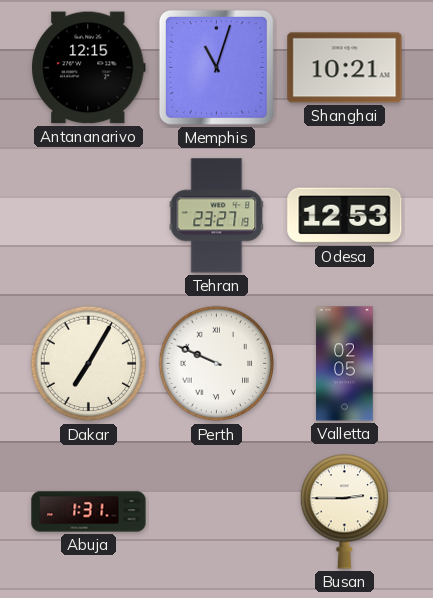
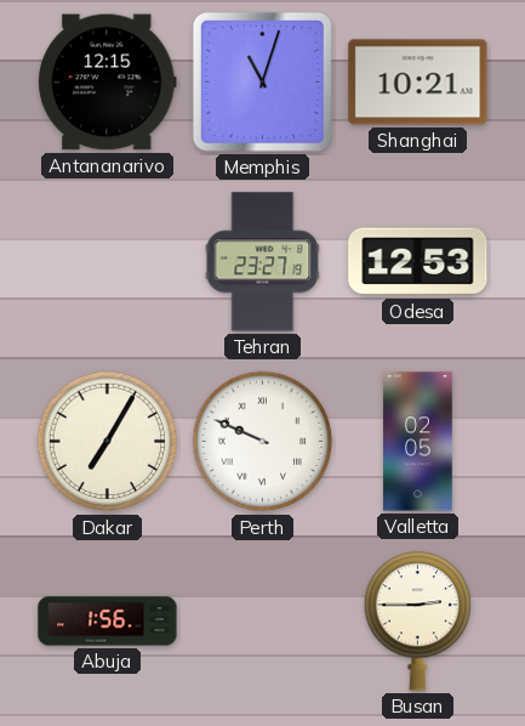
Abuja: 1:31 -> 1:56
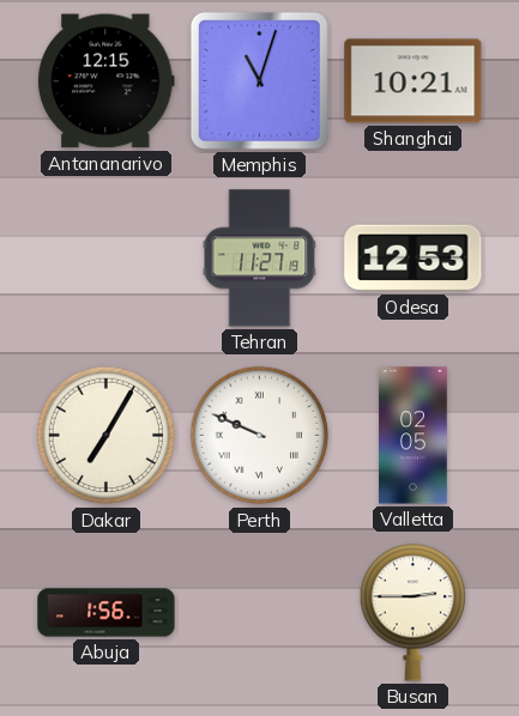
Tehran: 23:27 -> 11:27
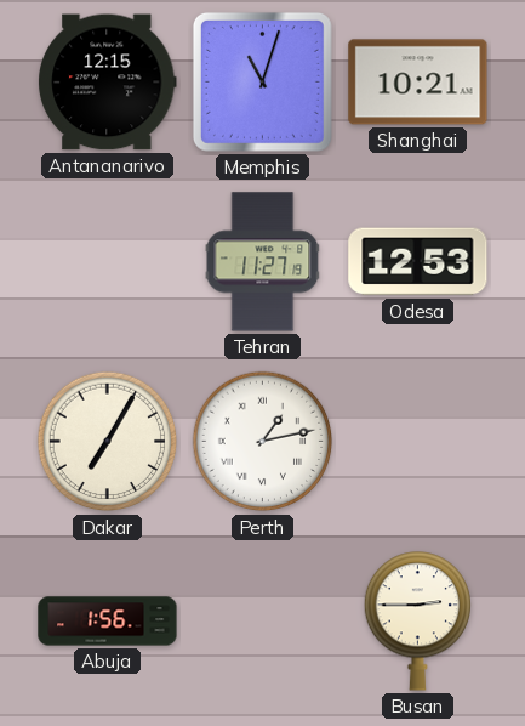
Perth: 9:49 -> 1:13
Valletta: 02:05 -> none
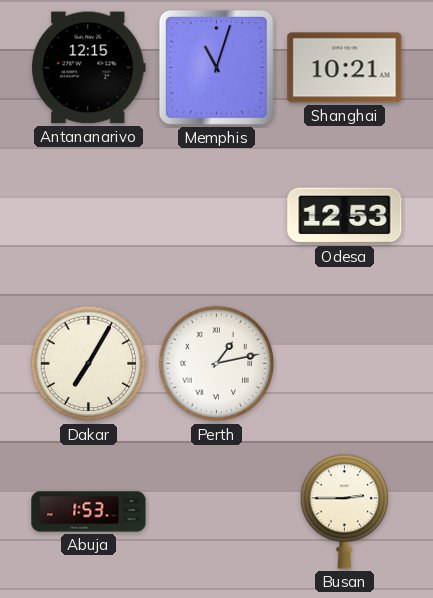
Tehran: 11:27 -> none
Abuja: 1:56 -> 1:53
